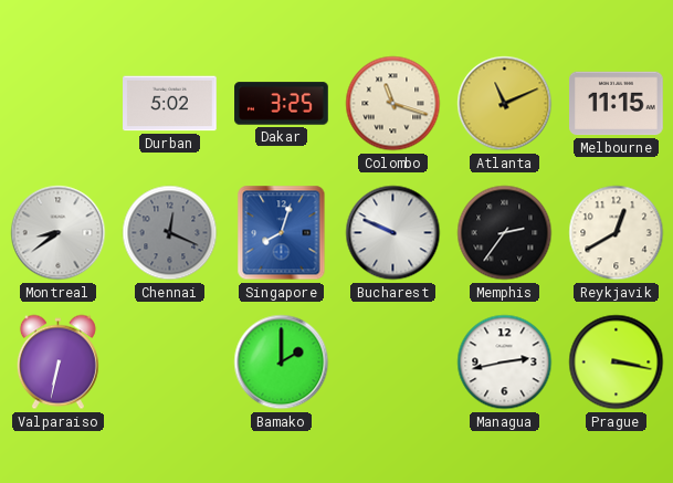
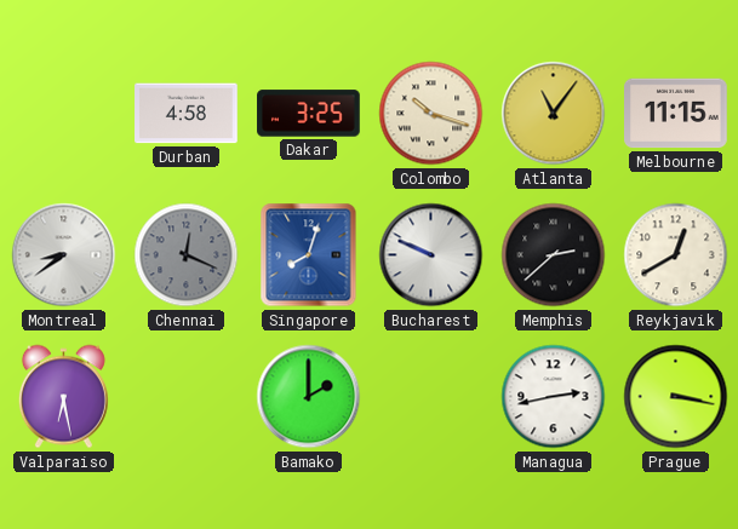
Durban: 5:02 -> 4:58
Colombo: 11:18 -> 10:18
Atlanta: 11:11 -> 11:06
Memphis: 2:36 -> 2:38
Valparaiso: 6:32 -> 6:28
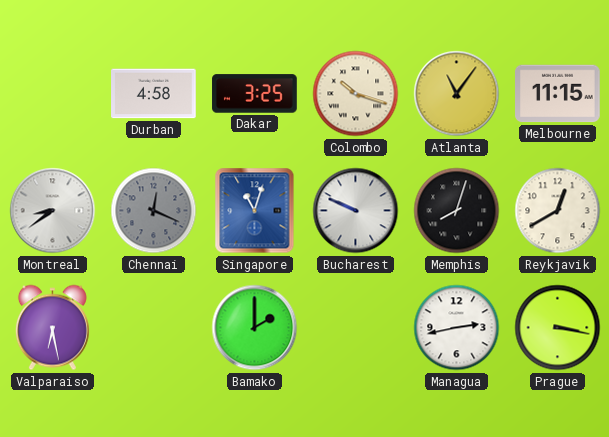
Singapore: 8:03 -> 11:03
Memphis: 2:38 -> 8:03
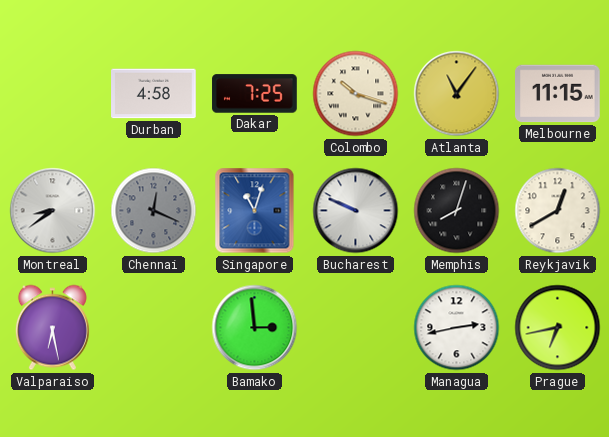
Dakar: 3:25 -> 7:25
Bamako: 2:00 -> 2:59
Prague: 3:17 -> 6:43
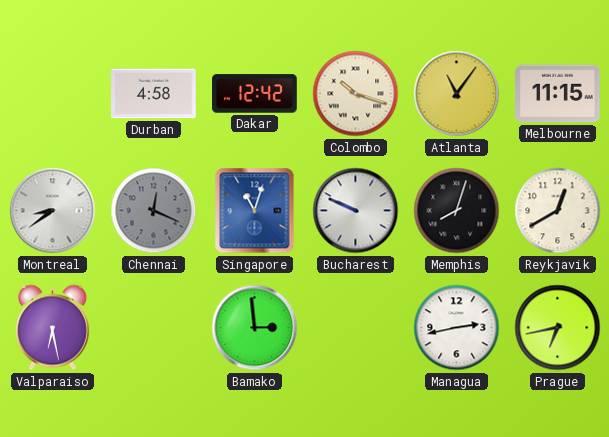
Dakar: 7:25 -> 12:42
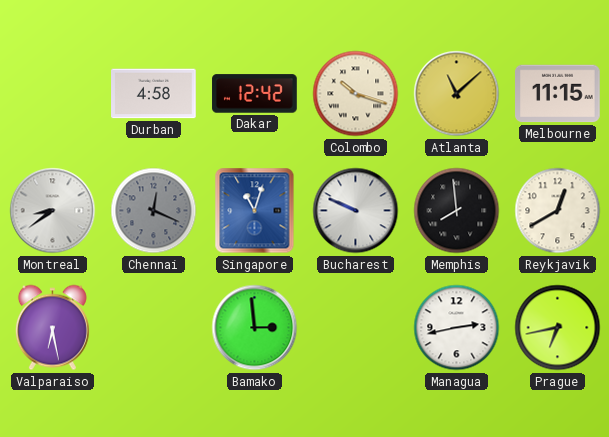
Atlanta: 11:06 -> 11:08
Memphis: 8:03 -> 7:59
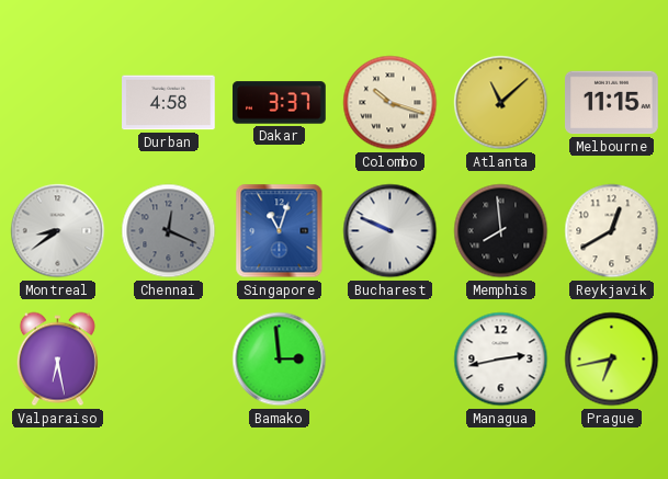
Dakar: 12:42 -> 3:37
